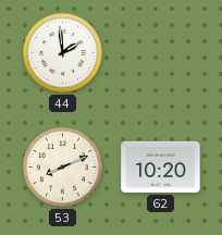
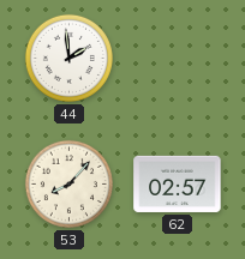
53: 8:11 -> 8:07
62: 10:20 -> 02:57
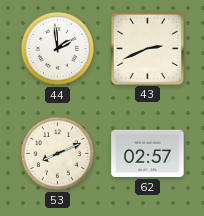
43: none -> 2:41
53: 8:07 -> 8:11
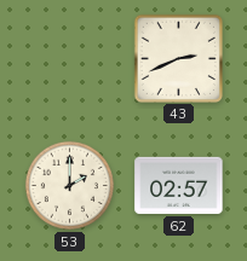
44: 1:59 -> none
53: 8:11 -> 2:00
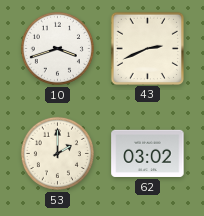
10: none -> 3:42
62: 02:57 -> 03:02
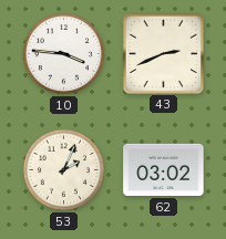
10: 3:42 -> 3:46
53: 2:00 -> 2:04
